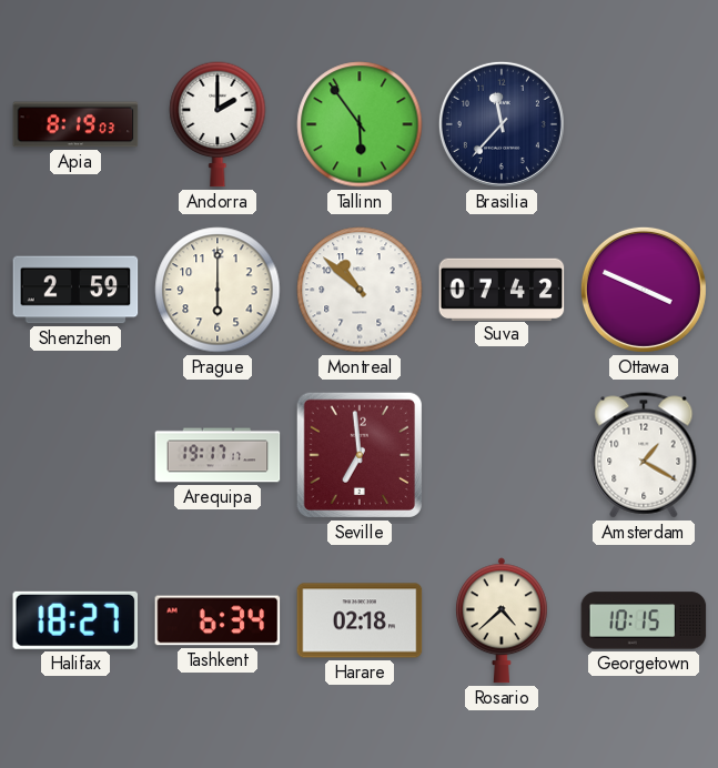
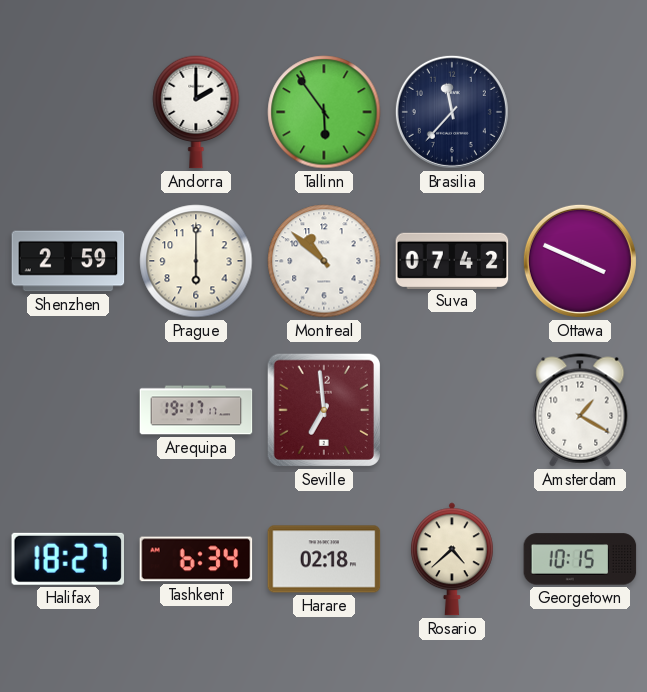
Apia: 8:19 -> none
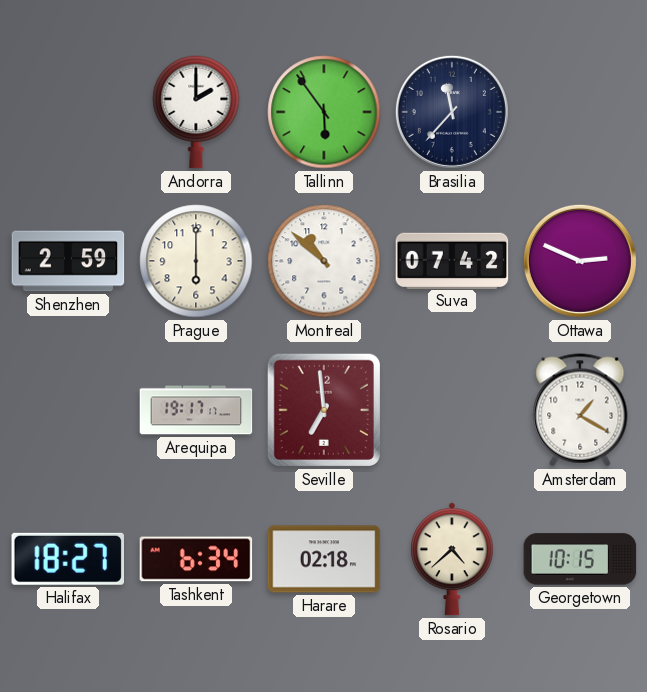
Ottawa: 3:49 -> 2:49
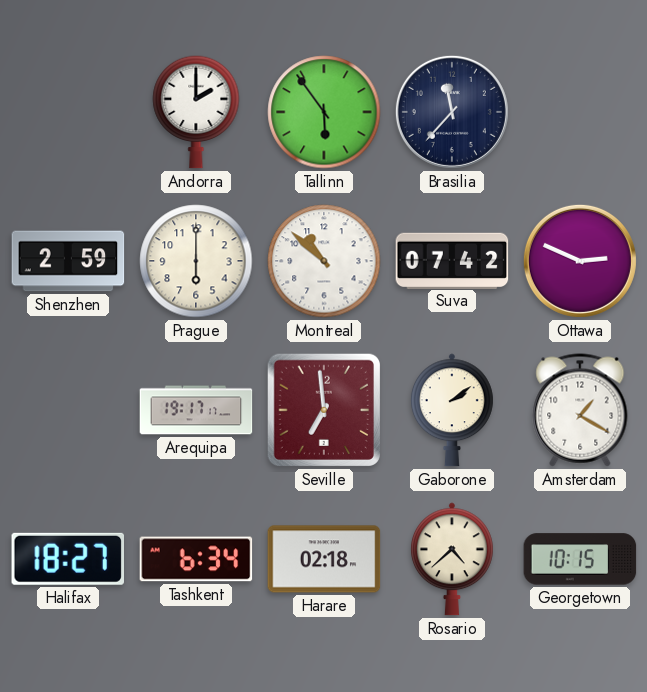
Gaborone: none -> 2:09
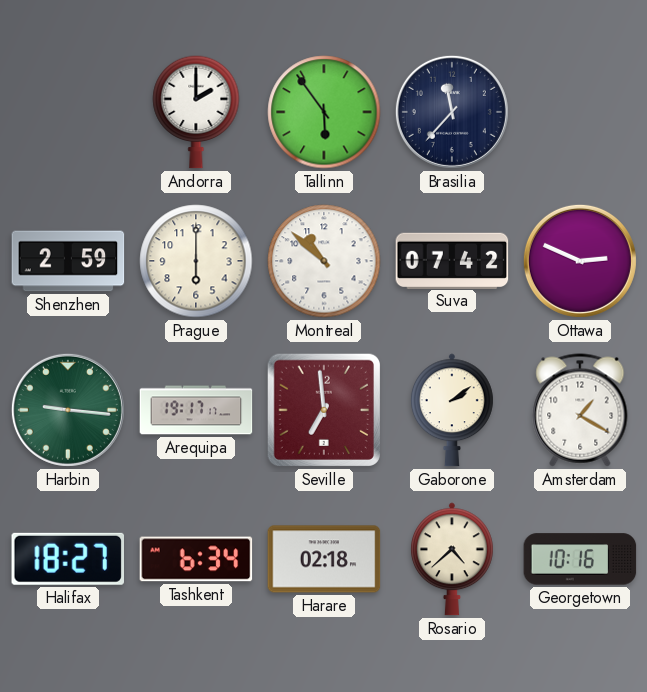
Harbin: none -> 9:16
Georgetown: 10:15 -> 10:16
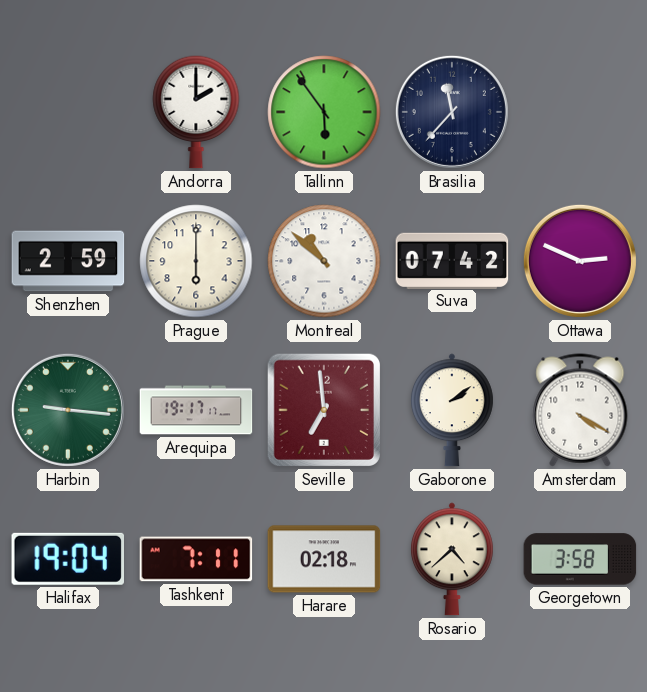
Amsterdam: 1:20 -> 4:20
Halifax: 18:27 -> 19:04
Tashkent: 6:34 -> 7:11
Georgetown: 10:16 -> 3:58
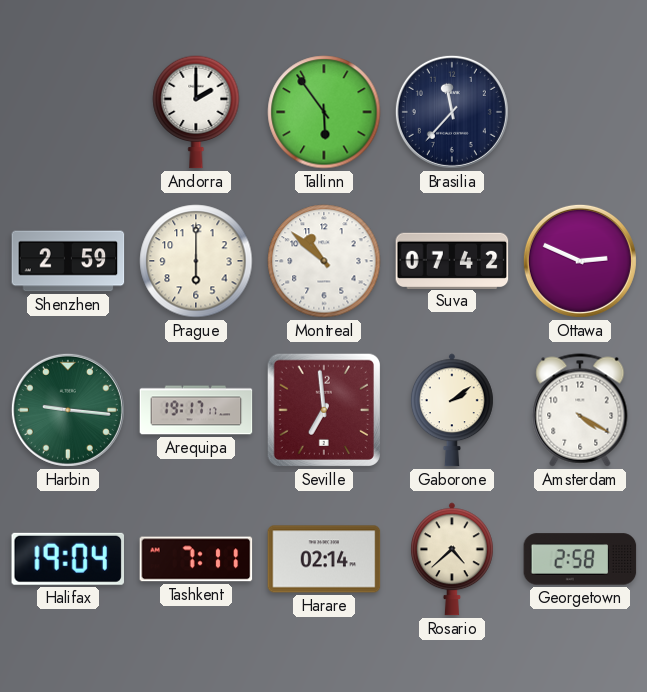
Harare: 02:18 -> 02:14
Georgetown: 3:58 -> 2:58
